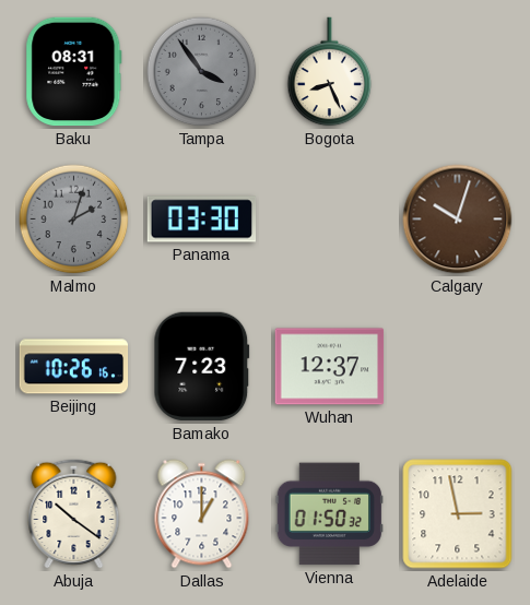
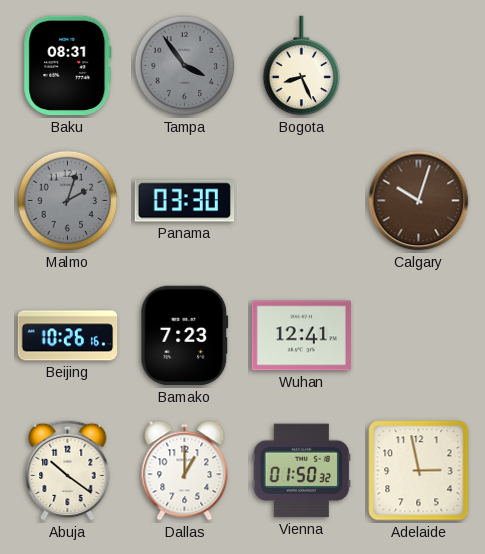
Wuhan: 12:37 -> 12:41
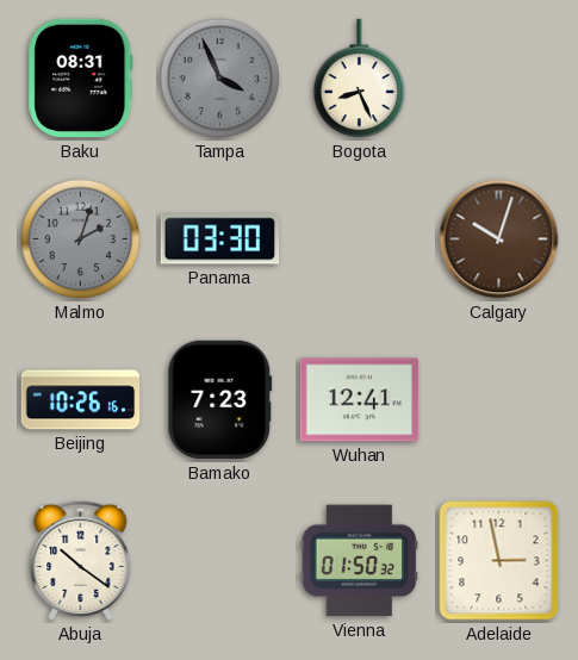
Tampa: 3:54 -> 3:56
Dallas: 1:00 -> none
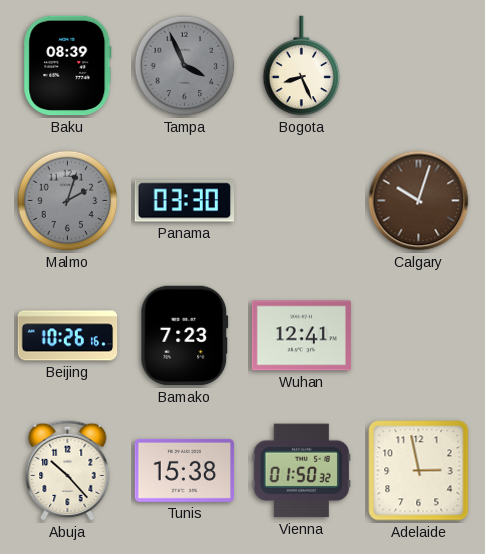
Baku: 08:31 -> 08:39
Abuja: 10:21 -> 10:23
Tunis: none -> 15:38
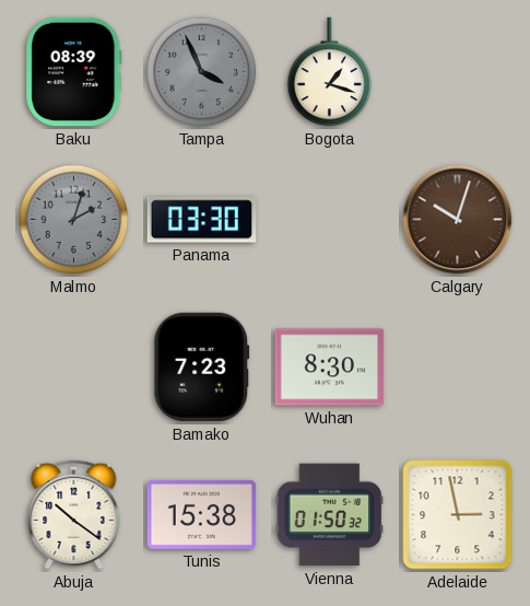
Bogota: 8:26 -> 1:18
Beijing: 10:26 -> none
Wuhan: 12:41 -> 8:30
Abuja: 10:23 -> 10:21
